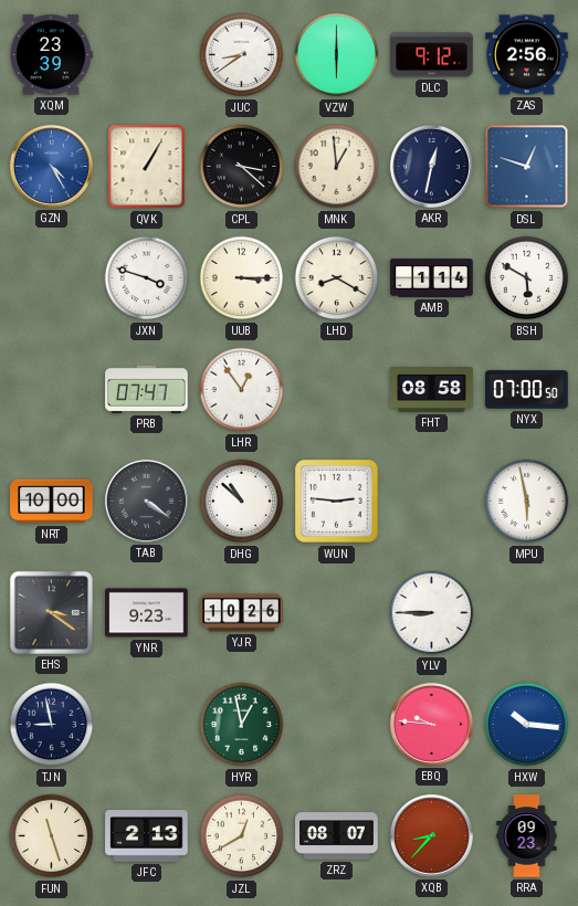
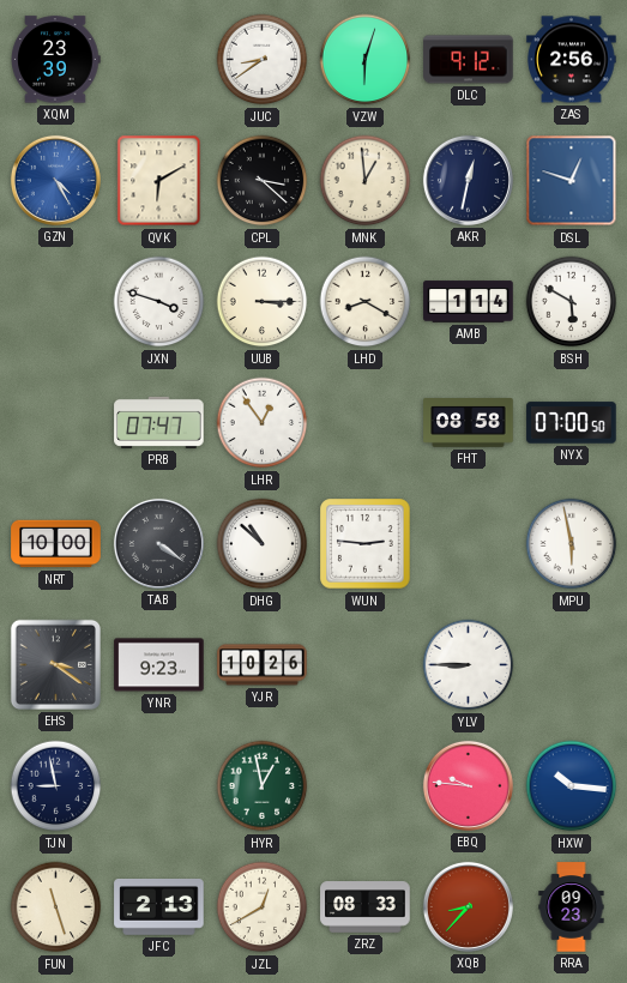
VZW: 6:00 -> 6:03
QVK: 1:05 -> 6:10
ZRZ: 08:07 -> 08:33
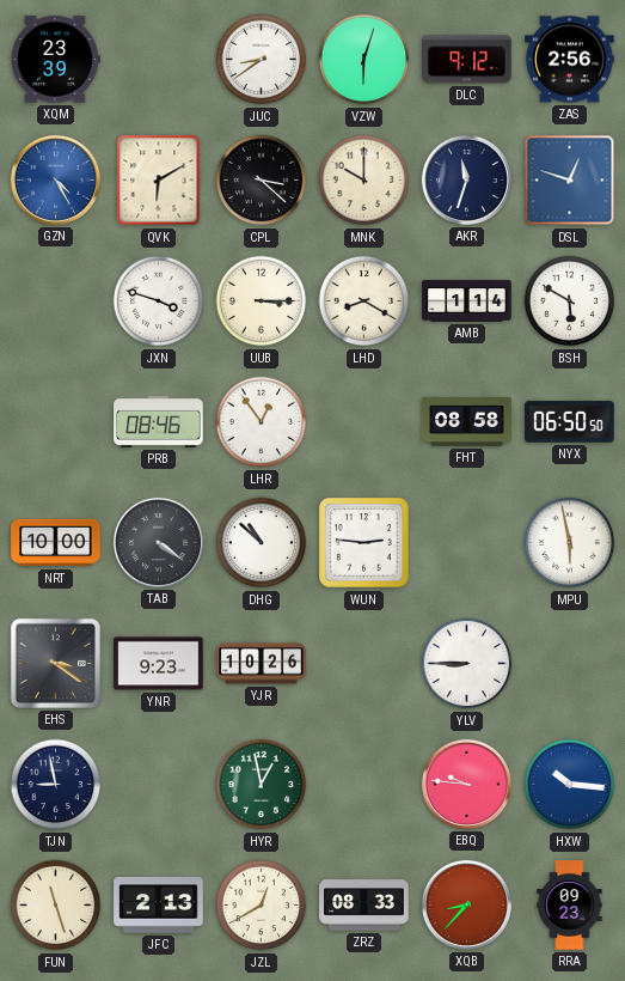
MNK: 12:59 -> 10:00
AKR: 12:32 -> 11:33
PRB: 07:47 -> 08:46
NYX: 07:00 -> 06:50
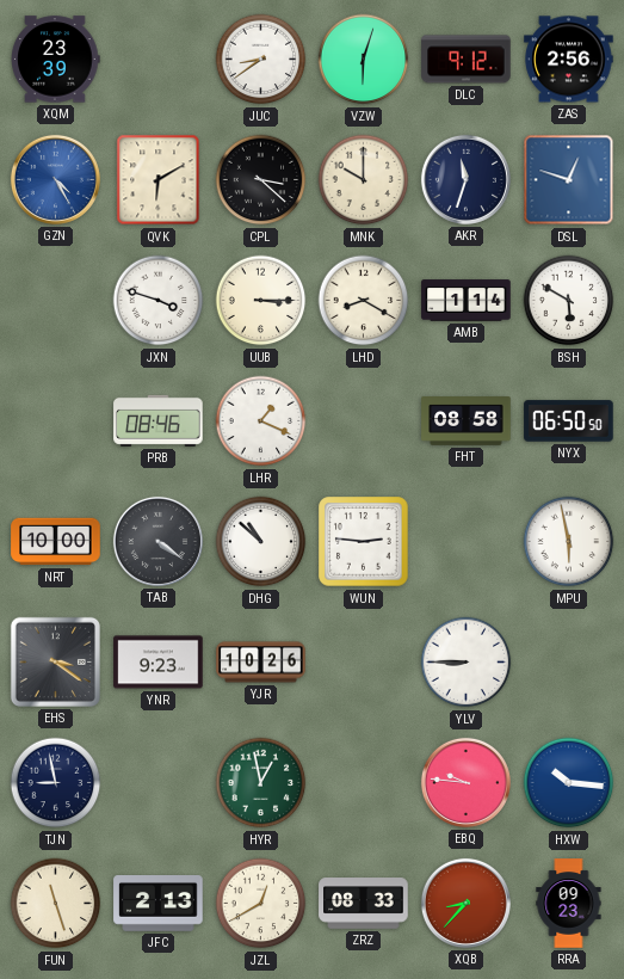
LHR: 12:54 -> 1:19
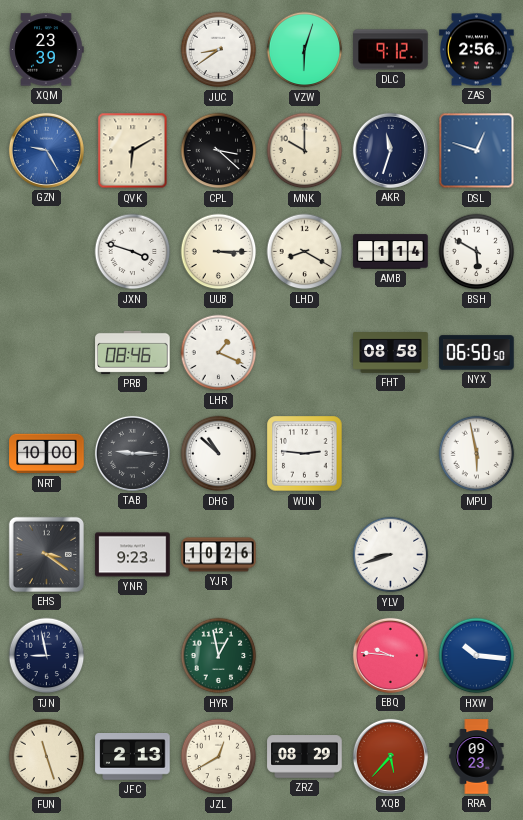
GZN: 4:25 -> 9:25
TAB: 4:21 -> 9:15
YLV: 8:45 -> 8:42
ZRZ: 08:33 -> 08:29
XQB: 8:37 -> 5:37
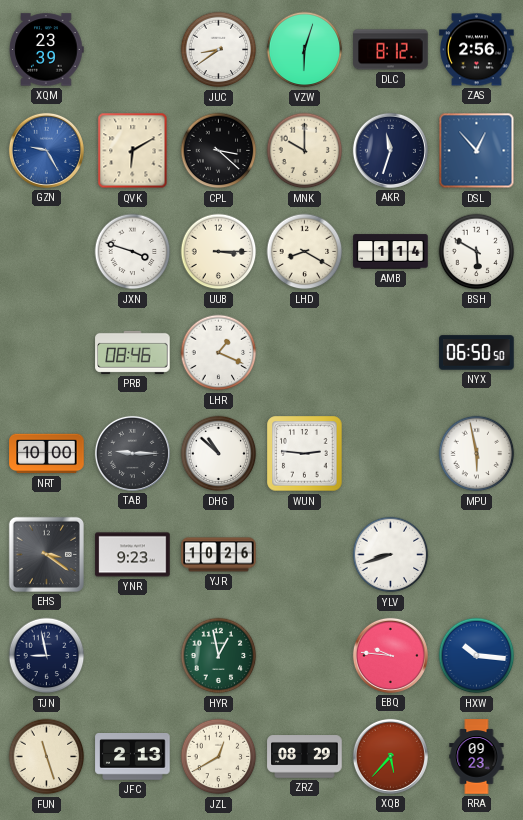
DLC: 9:12 -> 8:12
DSL: 12:48 -> 12:53
FHT: 08:58 -> none
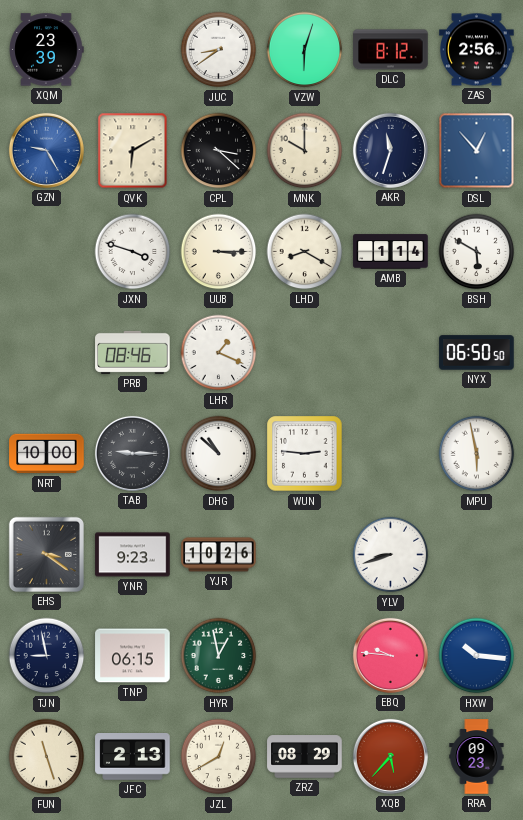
TNP: none -> 06:15
